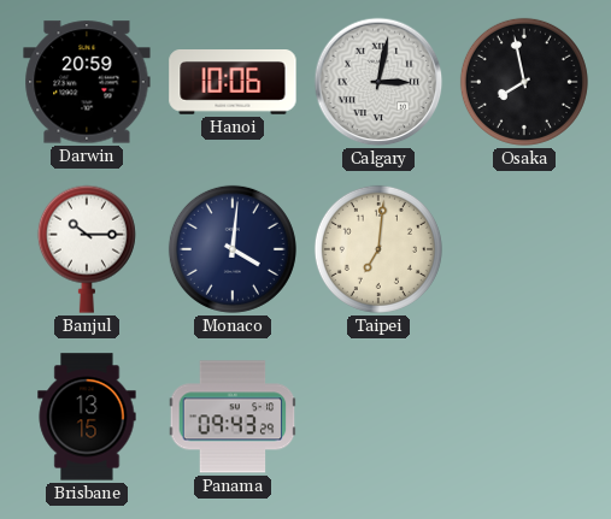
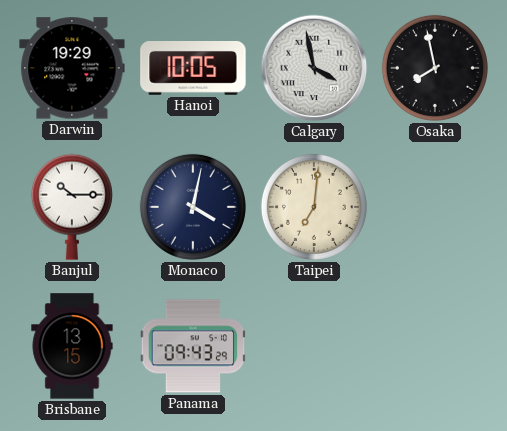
Darwin: 20:59 -> 19:29
Hanoi: 10:06 -> 10:05
Calgary: 3:02 -> 3:58
Monaco: 4:01 -> 4:02
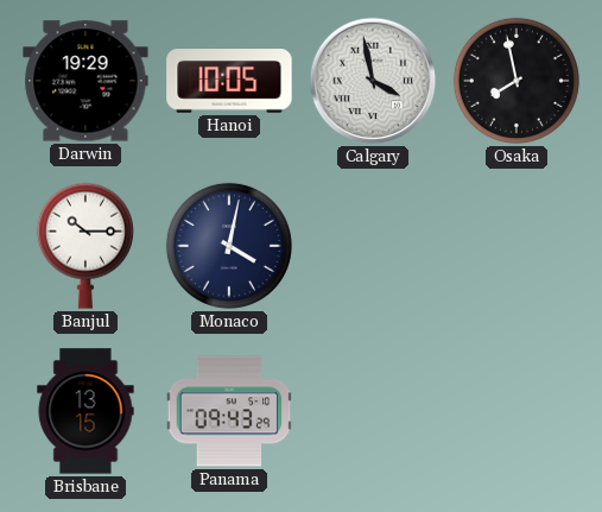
Taipei: 7:01 -> none
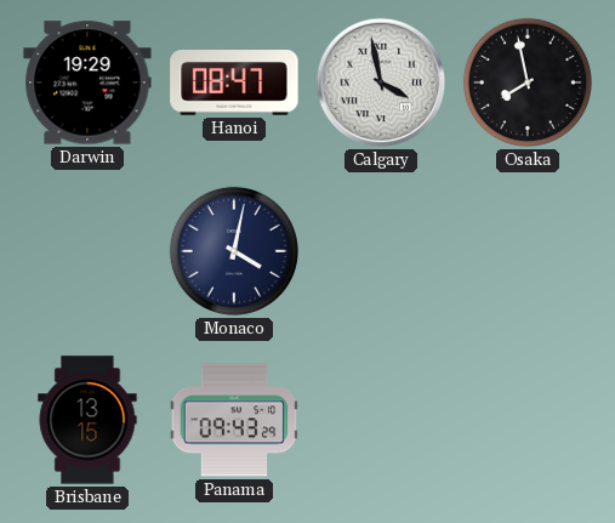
Hanoi: 10:05 -> 08:47
Banjul: 10:15 -> none
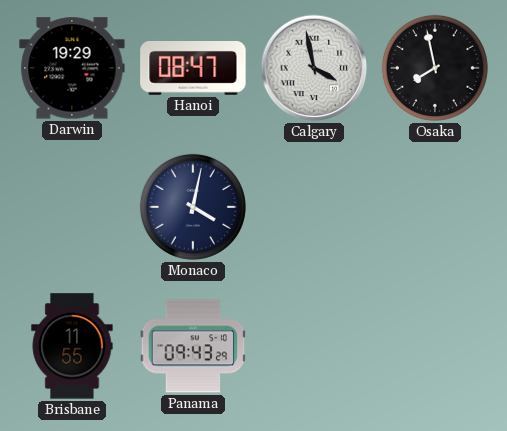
Brisbane: 13:15 -> 11:55
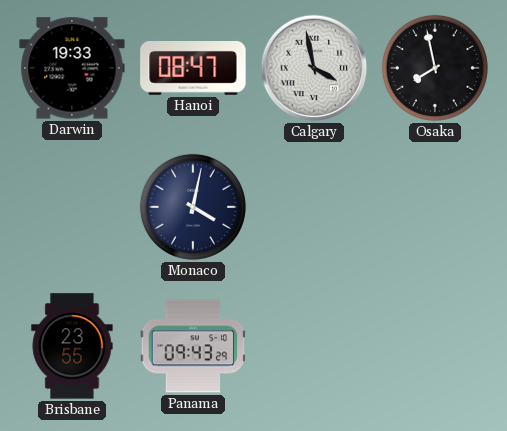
Darwin: 19:29 -> 19:33
Brisbane: 11:55 -> 23:55
